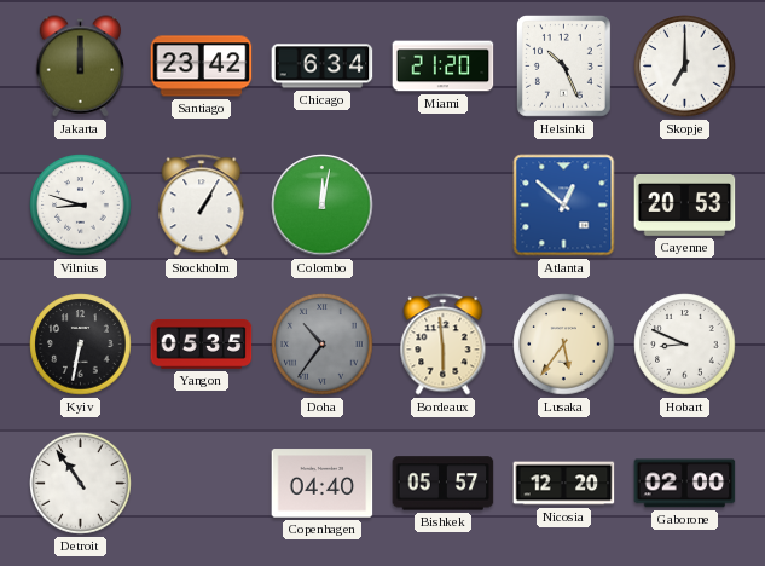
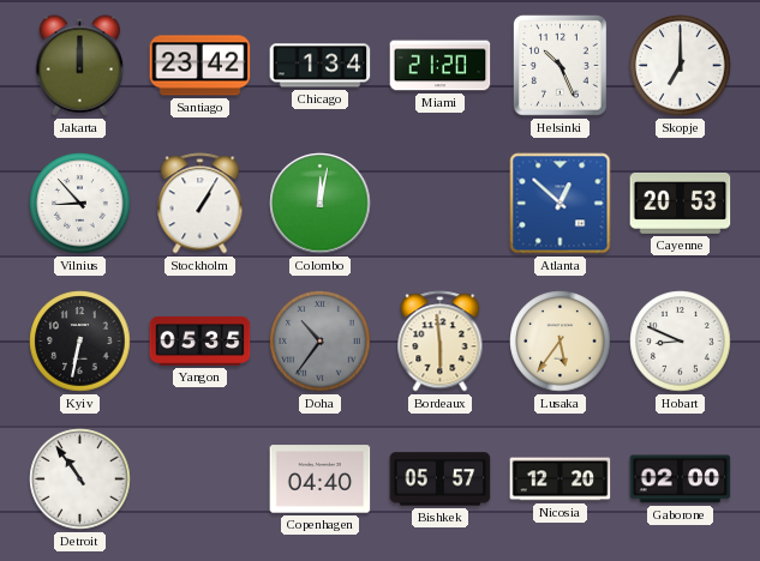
Chicago: 6:34 -> 1:34
Vilnius: 8:48 -> 8:53
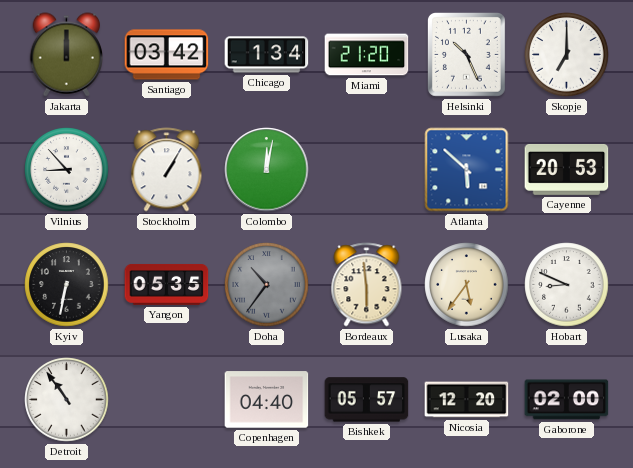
Santiago: 23:42 -> 03:42
Atlanta: 12:52 -> 5:52
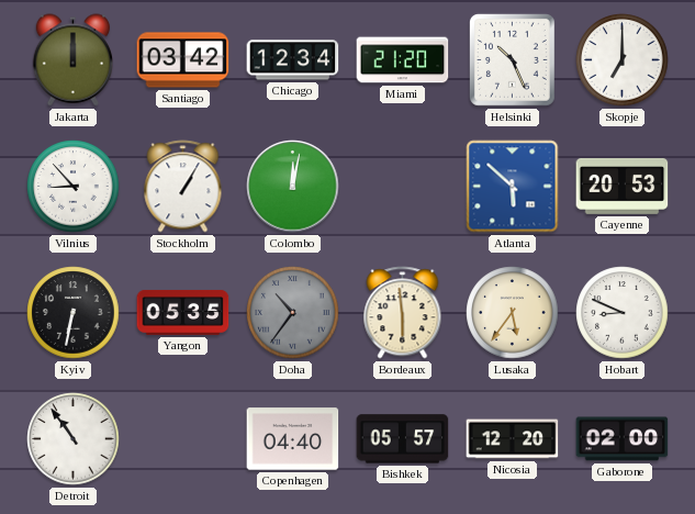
Chicago: 1:34 -> 12:34
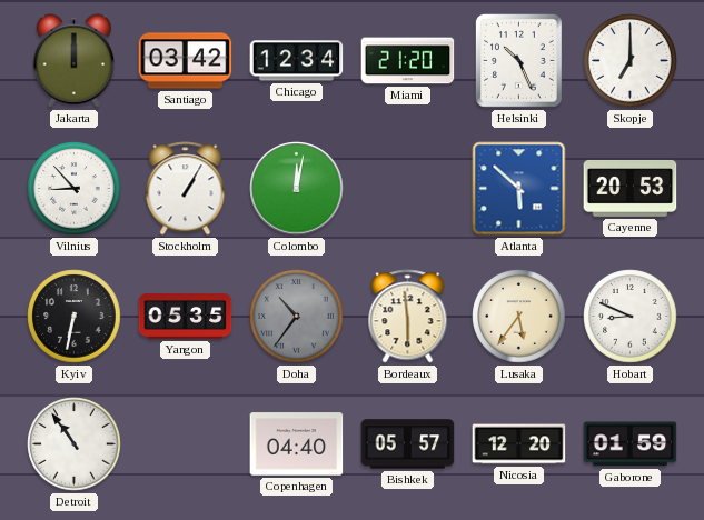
Gaborone: 02:00 -> 01:59
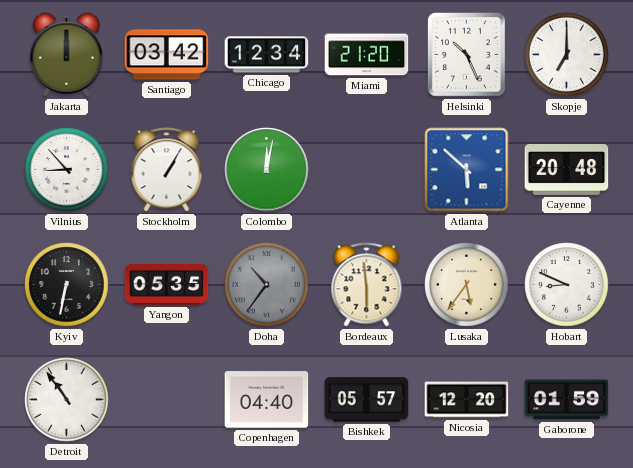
Cayenne: 20:53 -> 20:48
